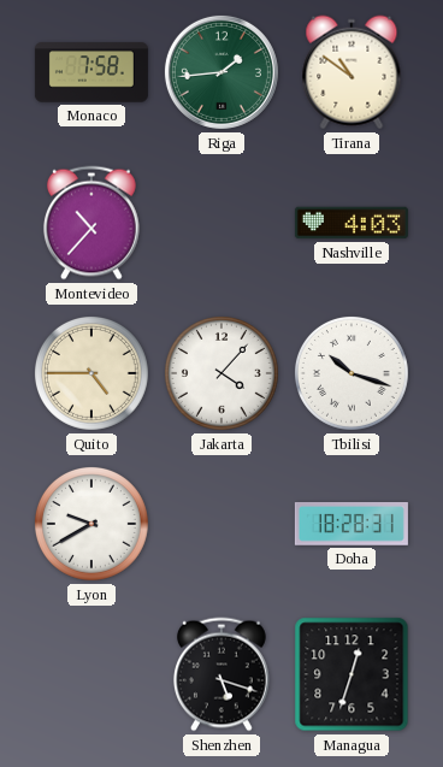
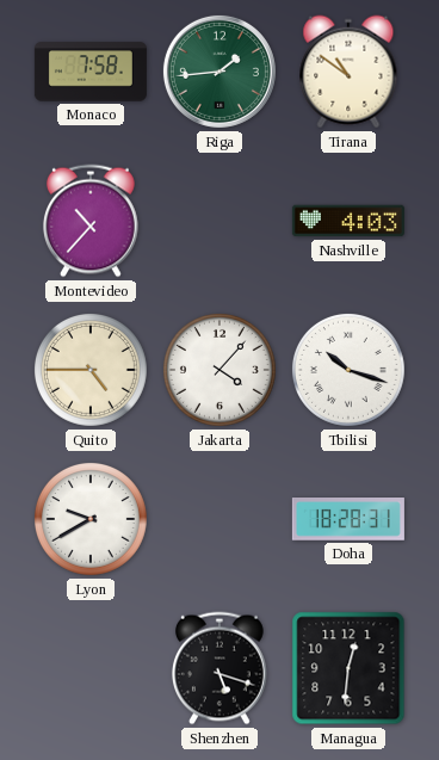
Managua: 12:33 -> 12:31
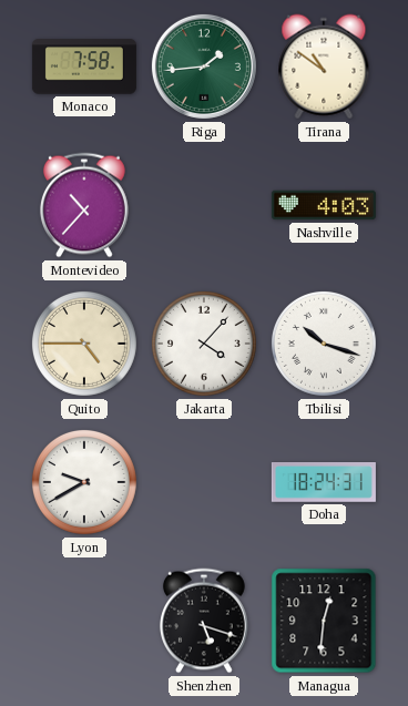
Doha: 18:28 -> 18:24
